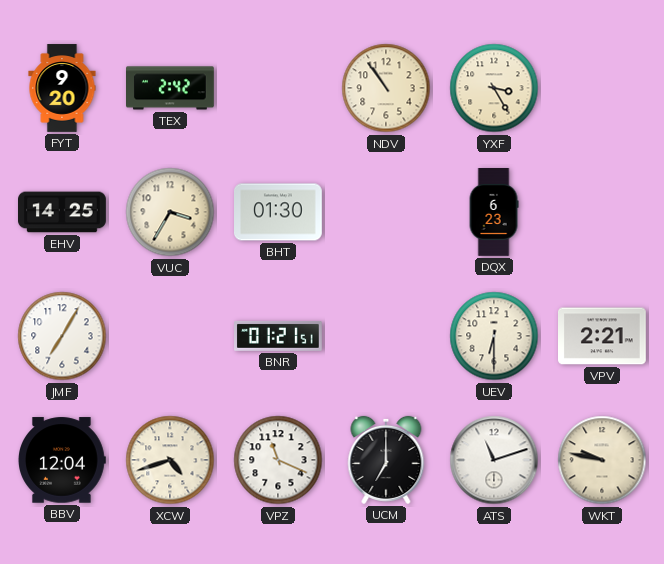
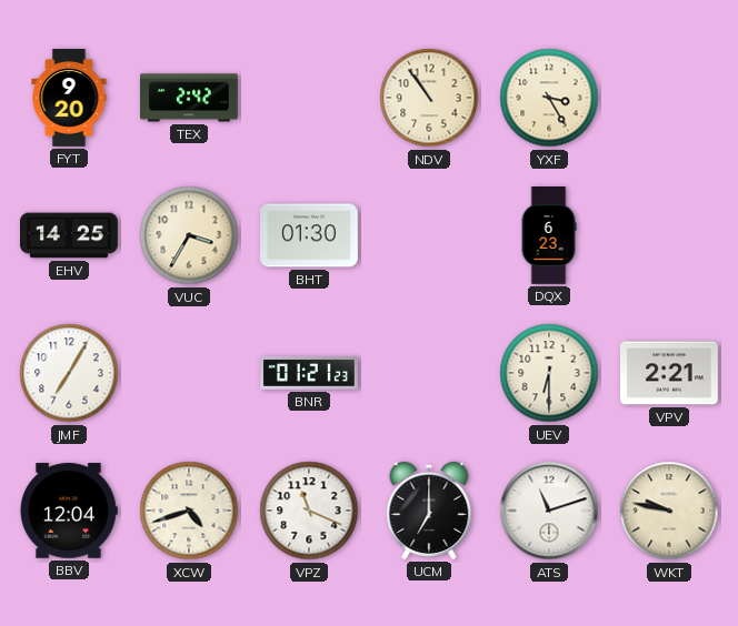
BNR: 01:21:51 -> 01:21:23
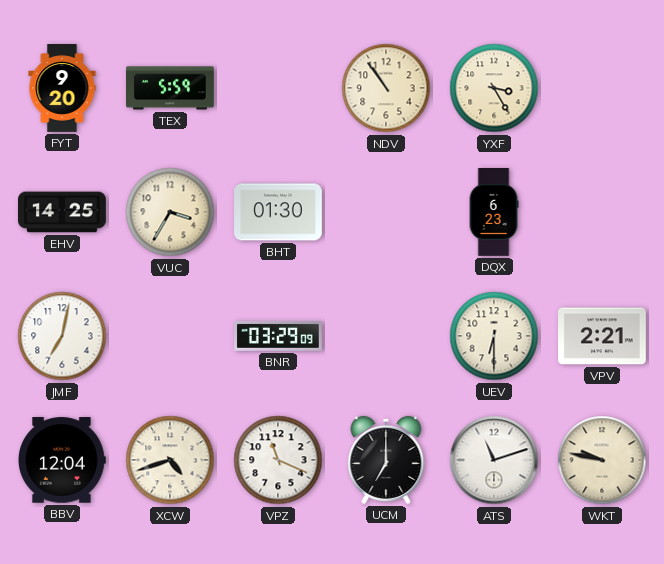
TEX: 2:42 -> 5:59
JMF: 7:05 -> 7:02
BNR: 01:21 -> 03:29
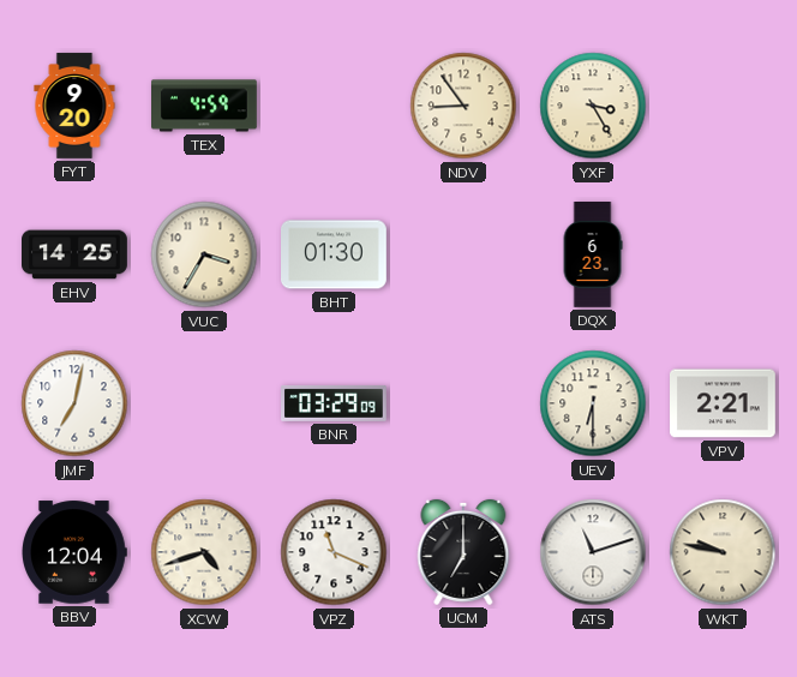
TEX: 5:59 -> 4:59
NDV: 10:54 -> 8:54
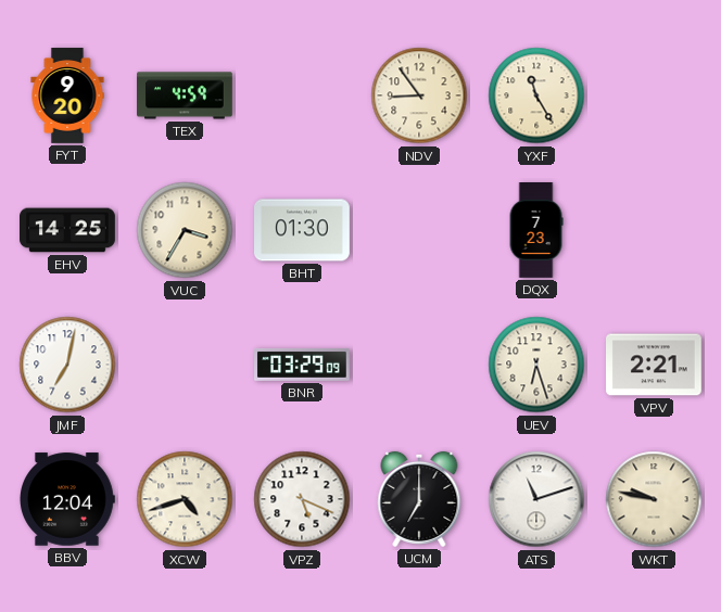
YXF: 3:25 -> 11:25
DQX: 6:23 -> 7:23
UEV: 6:30 -> 6:27
VPZ: 11:19 -> 5:19
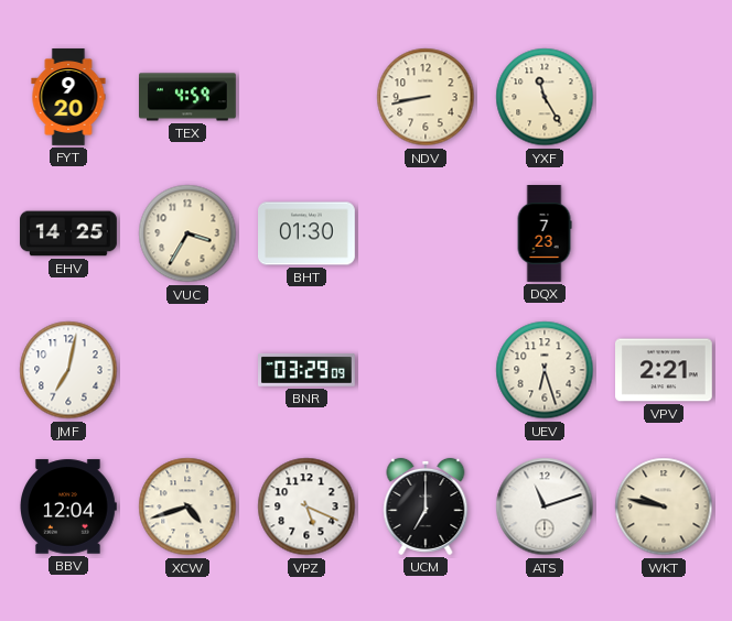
NDV: 8:54 -> 8:43
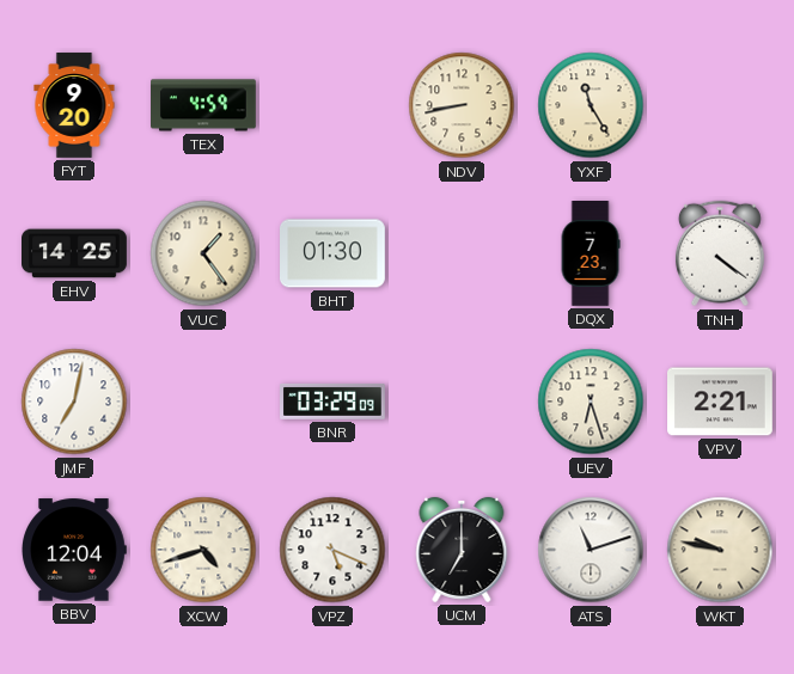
VUC: 3:35 -> 1:24
TNH: none -> 4:21
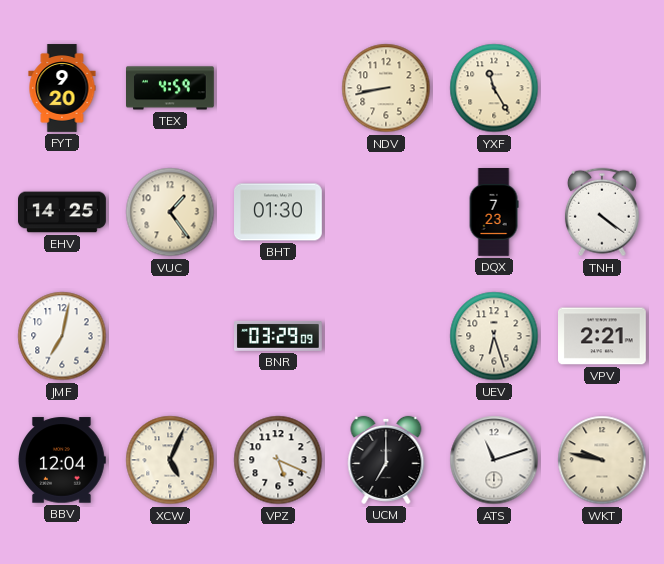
XCW: 4:42 -> 5:04
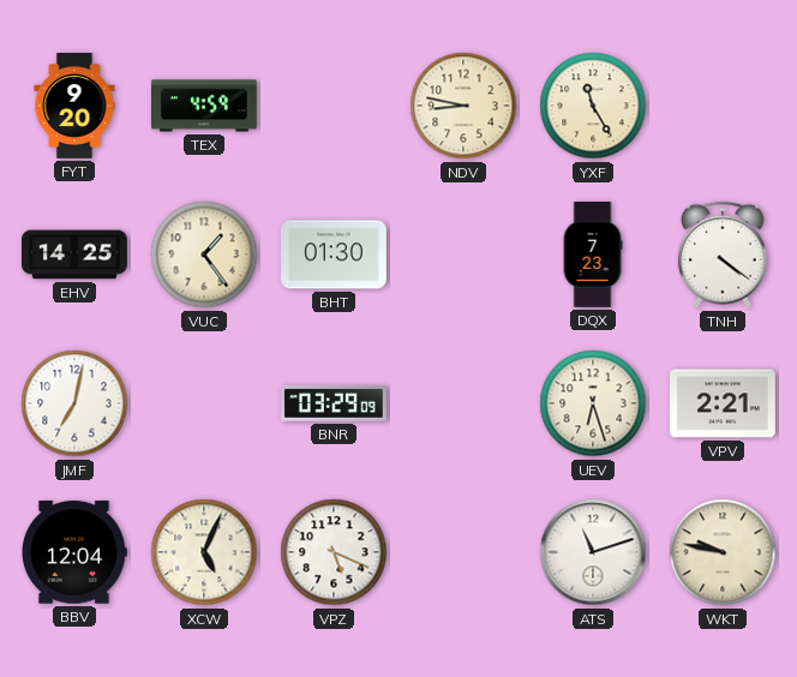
NDV: 8:43 -> 8:47
UCM: 7:00 -> none
